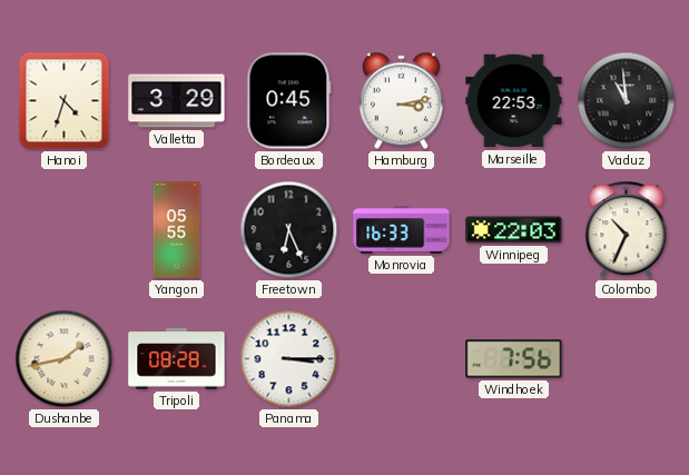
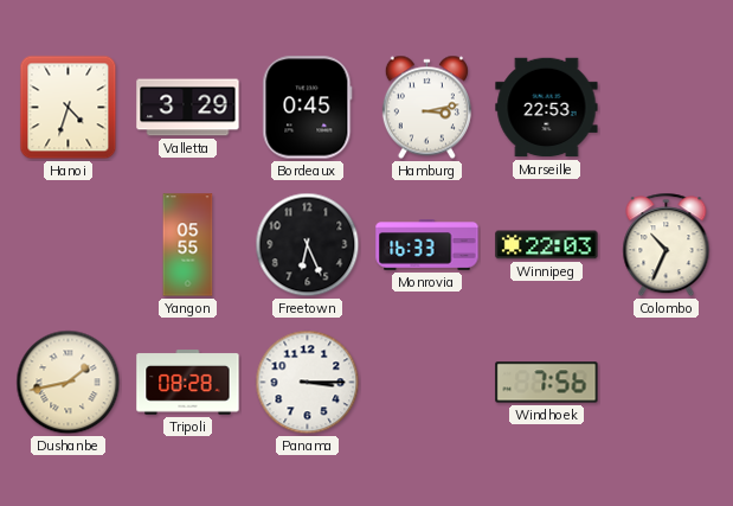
Vaduz: 10:59 -> none
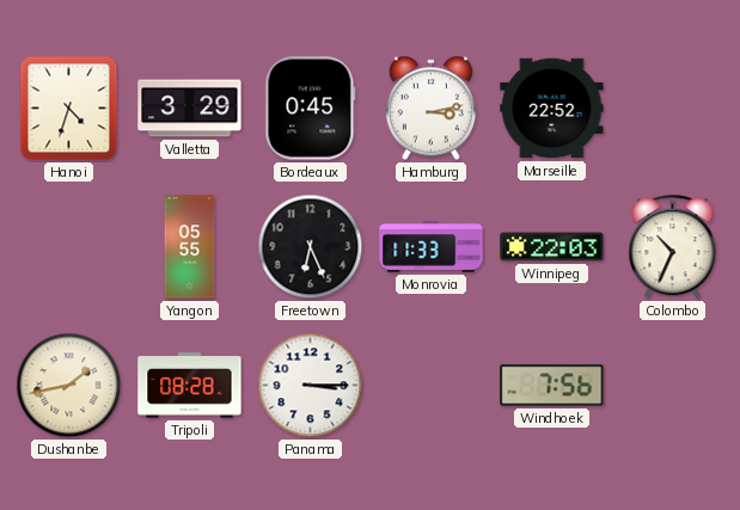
Marseille: 22:53 -> 22:52
Monrovia: 16:33 -> 11:33
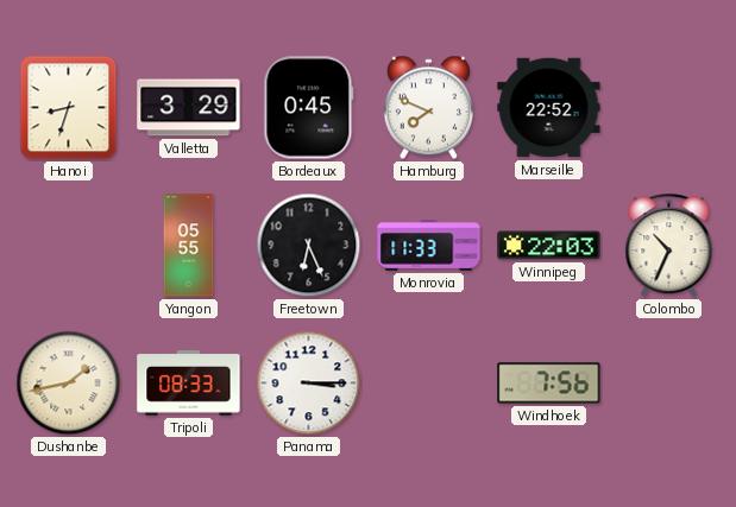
Hanoi: 4:33 -> 8:33
Hamburg: 3:13 -> 7:49
Tripoli: 08:28 -> 08:33
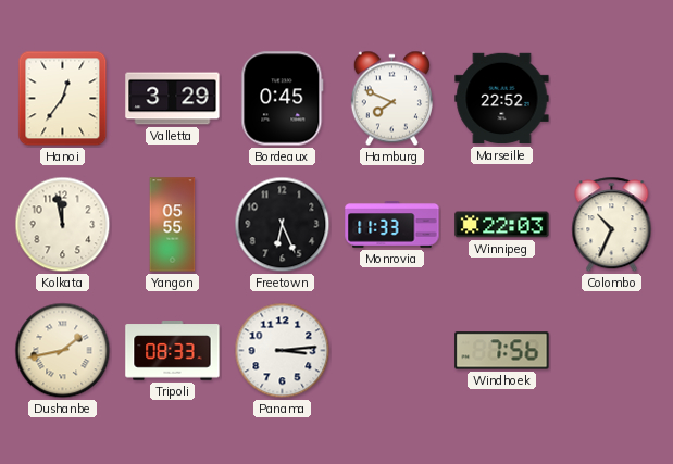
Hanoi: 8:33 -> 12:36
Kolkata: none -> 11:58
Panama: 3:15 -> 3:14
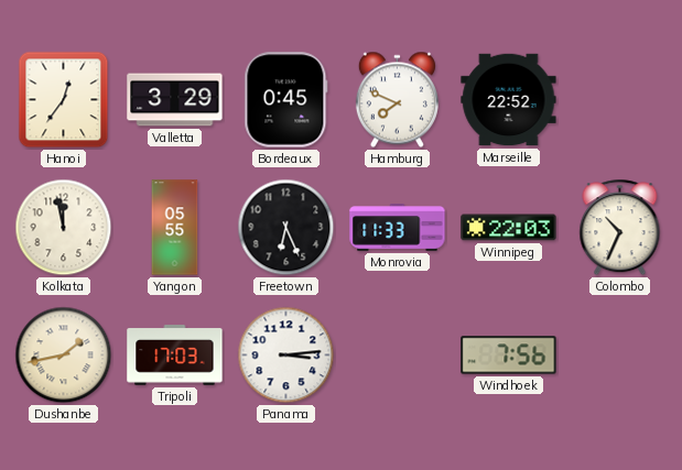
Tripoli: 08:33 -> 17:03
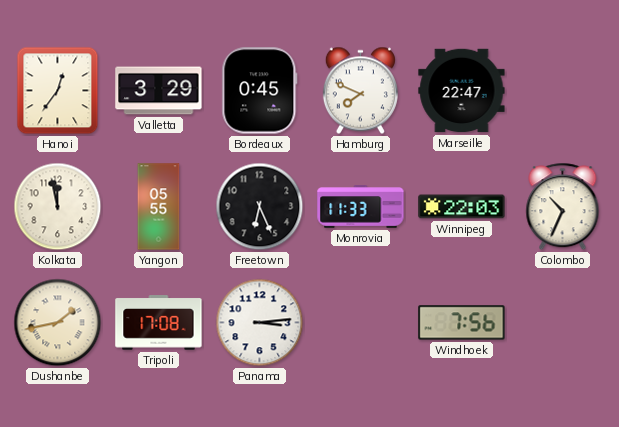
Marseille: 22:52 -> 22:47
Tripoli: 17:03 -> 17:08
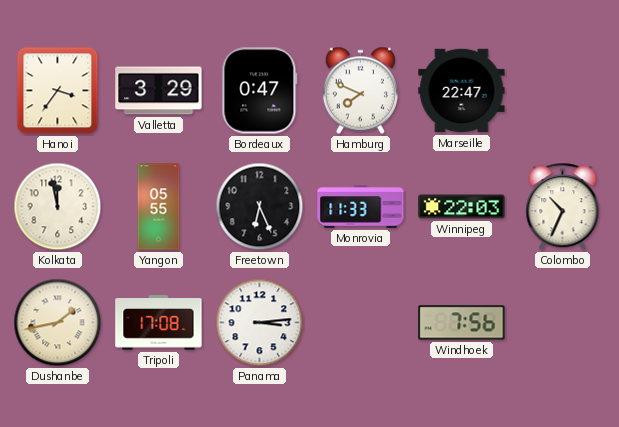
Hanoi: 12:36 -> 3:36
Bordeaux: 0:45 -> 0:47
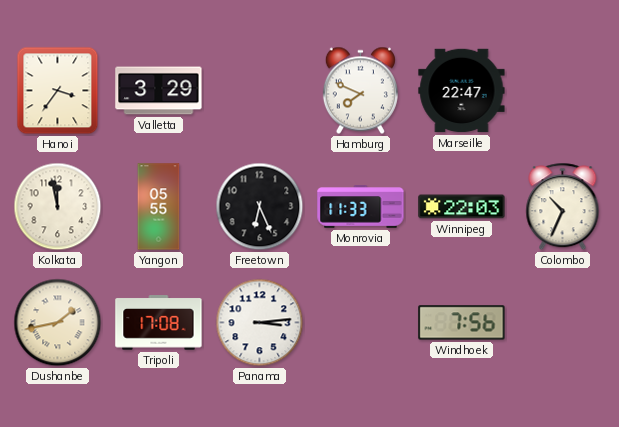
Bordeaux: 0:47 -> none
